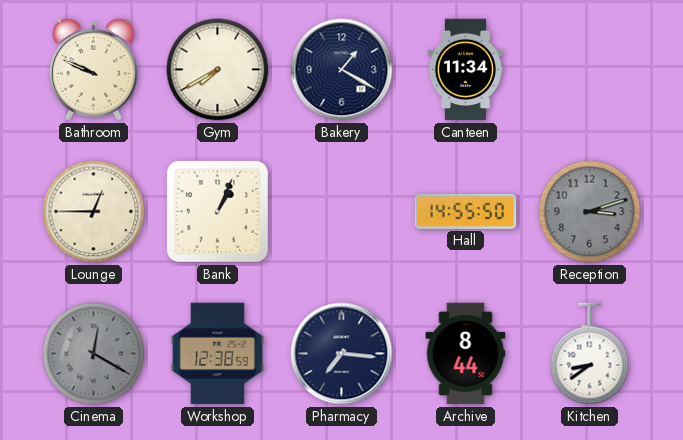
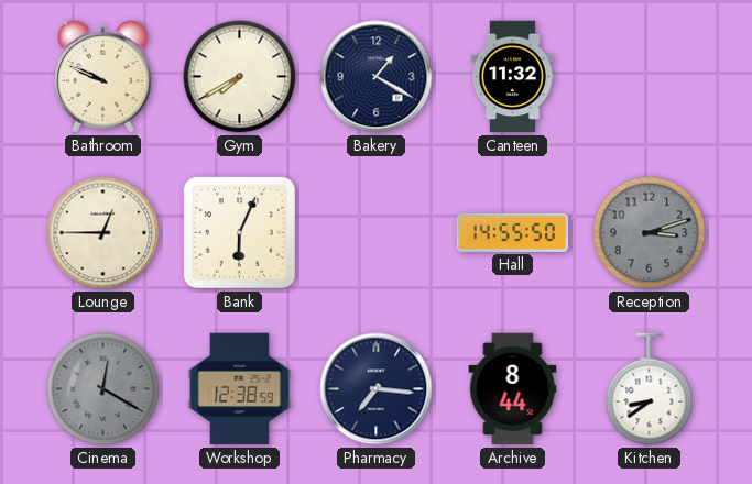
Canteen: 11:34 -> 11:32
Bank: 1:04 -> 6:04
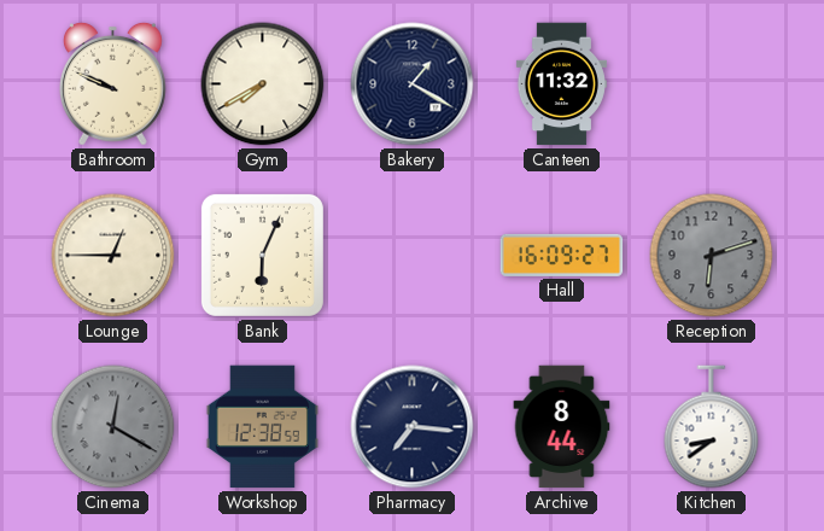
Hall: 14:55 -> 16:09
Reception: 3:12 -> 6:12
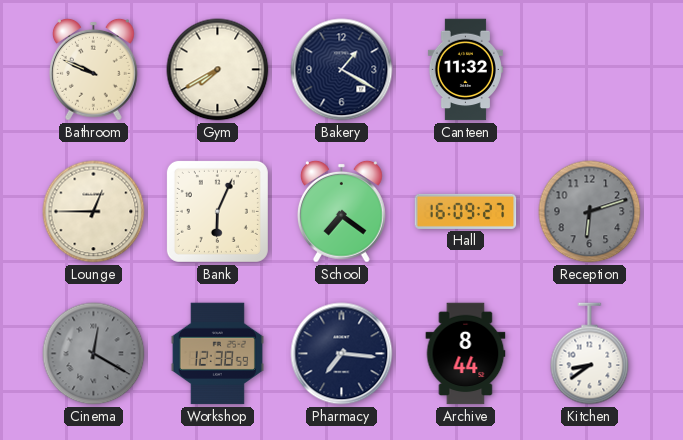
School: none -> 7:21
